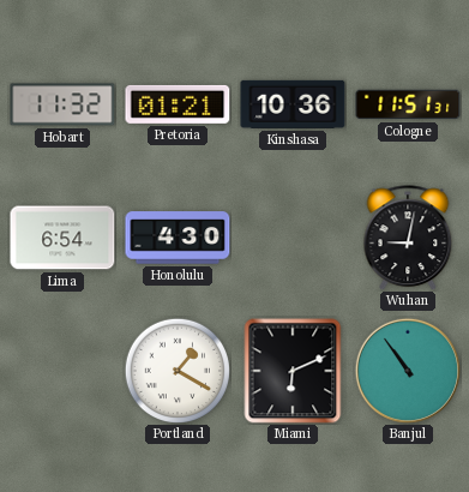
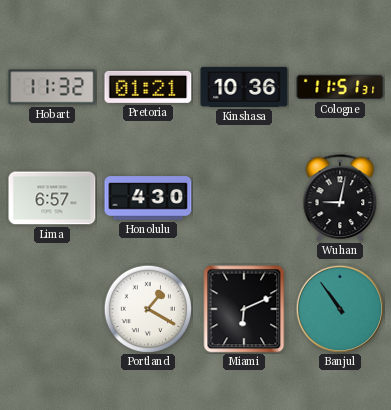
Lima: 6:54 -> 6:57
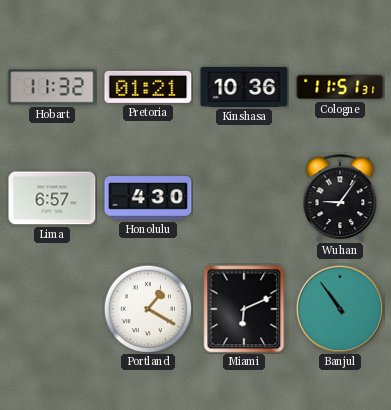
Wuhan: 9:02 -> 9:06
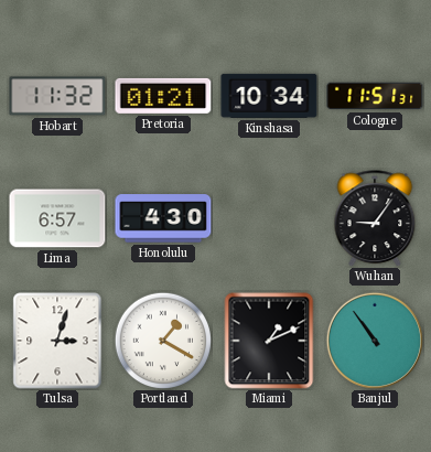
Kinshasa: 10:36 -> 10:34
Tulsa: none -> 3:03
Miami: 6:11 -> 1:11
